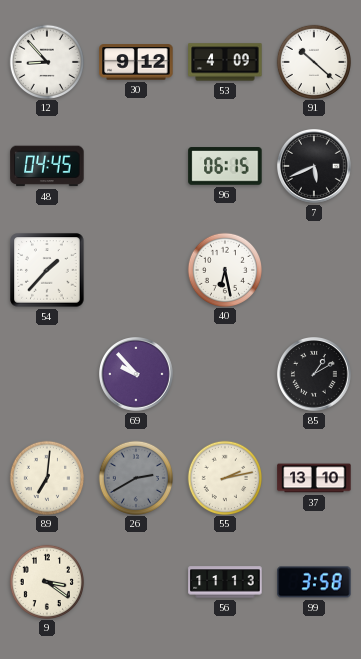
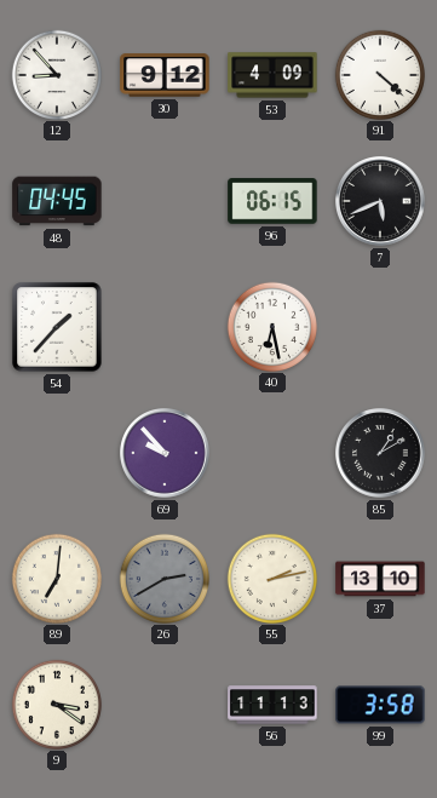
91: 10:22 -> 4:22
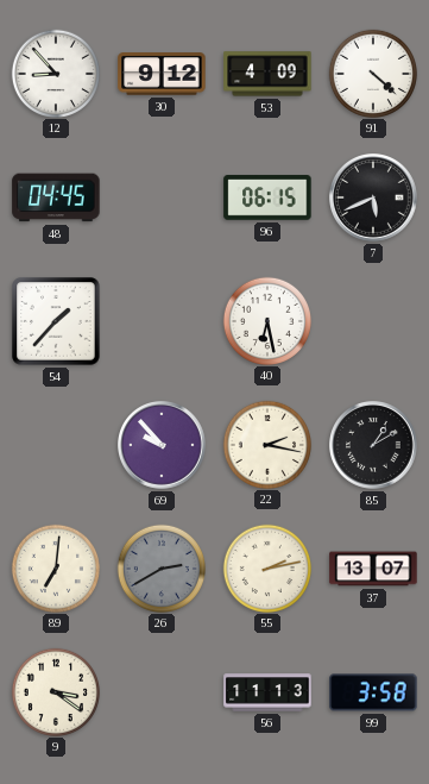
22: none -> 2:17
37: 13:10 -> 13:07
